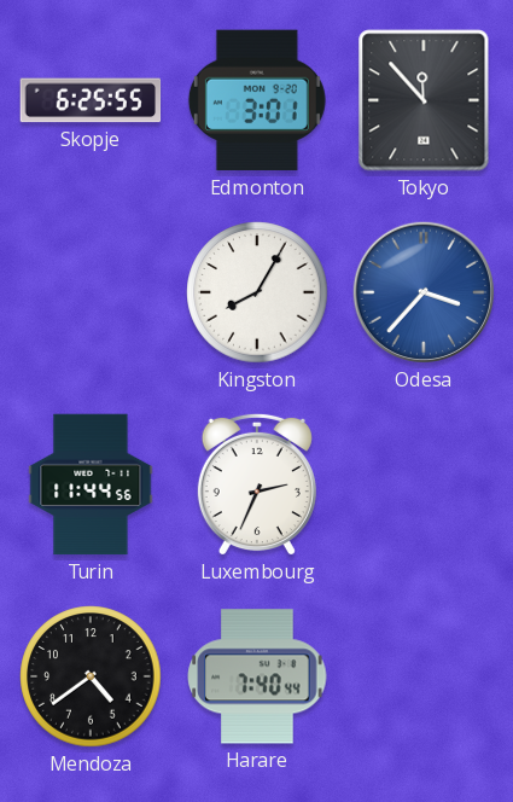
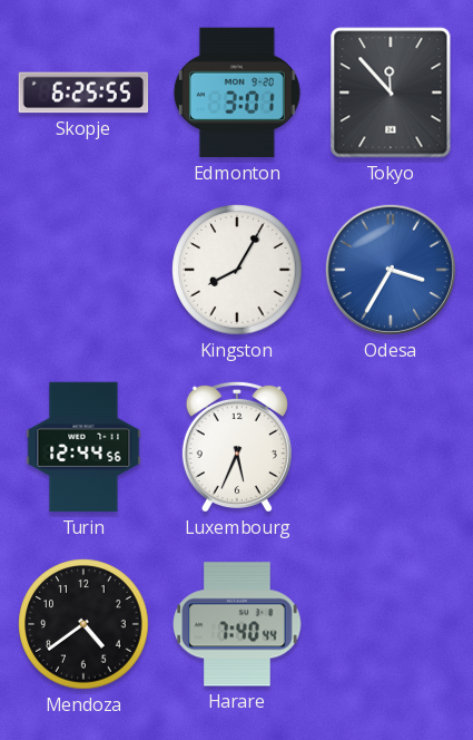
Odesa: 3:37 -> 3:35
Turin: 11:44 -> 12:44
Luxembourg: 2:34 -> 5:34
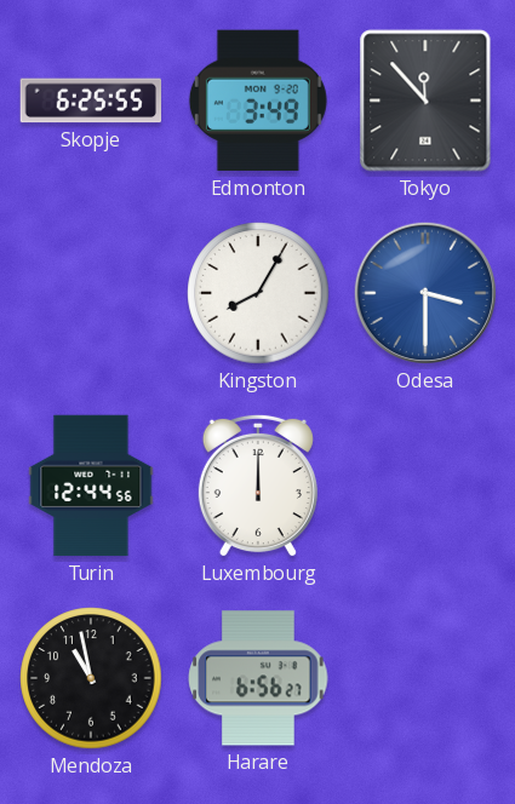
Edmonton: 3:01 -> 3:49
Odesa: 3:35 -> 3:30
Luxembourg: 5:34 -> 12:00
Mendoza: 4:39 -> 10:58
Harare: 7:40 -> 6:56
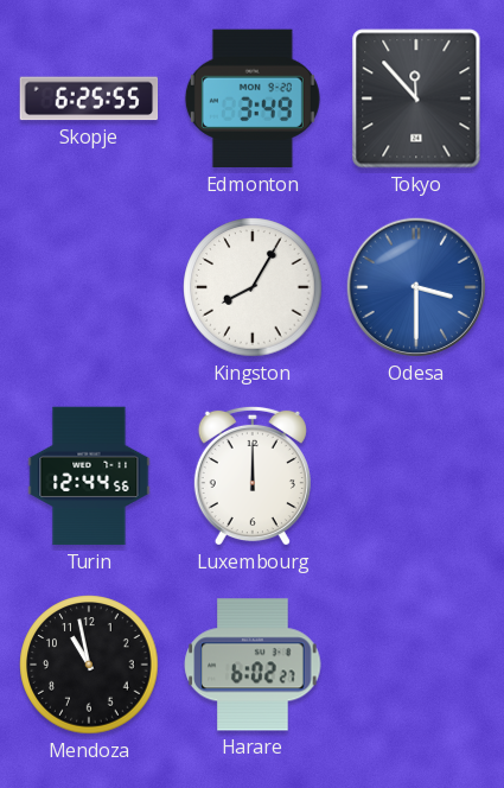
Harare: 6:56 -> 6:02
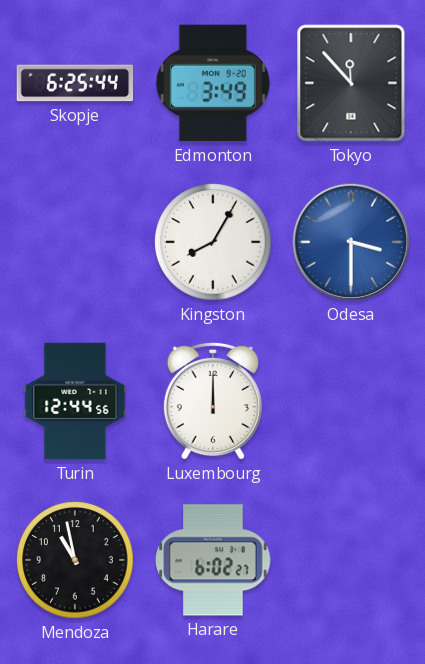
Skopje: 6:25:55 -> 6:25:44
